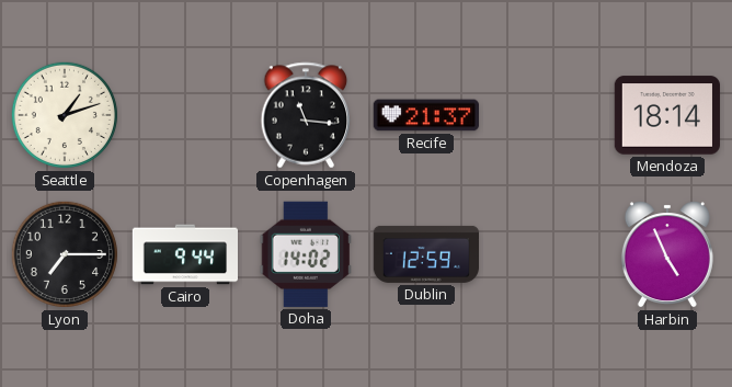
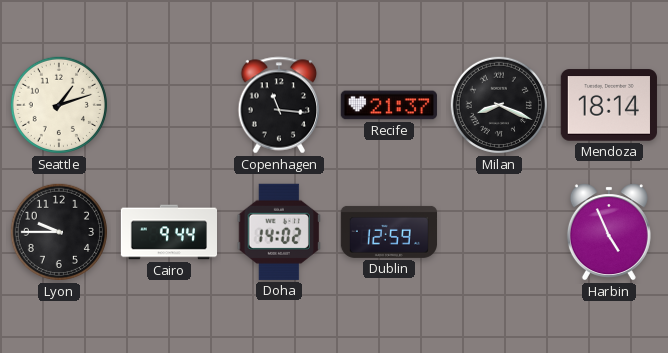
Milan: none -> 8:19
Lyon: 7:15 -> 9:45
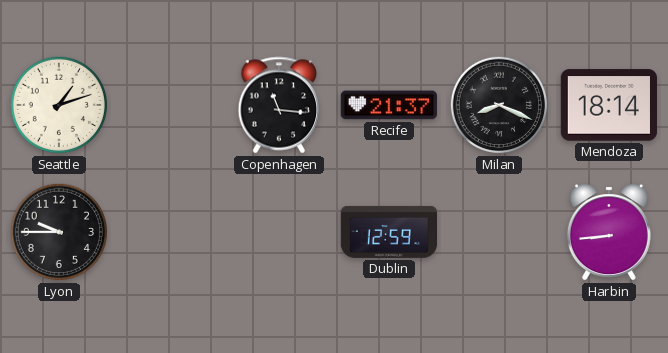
Cairo: 9:44 -> none
Doha: 14:02 -> none
Harbin: 4:56 -> 8:44
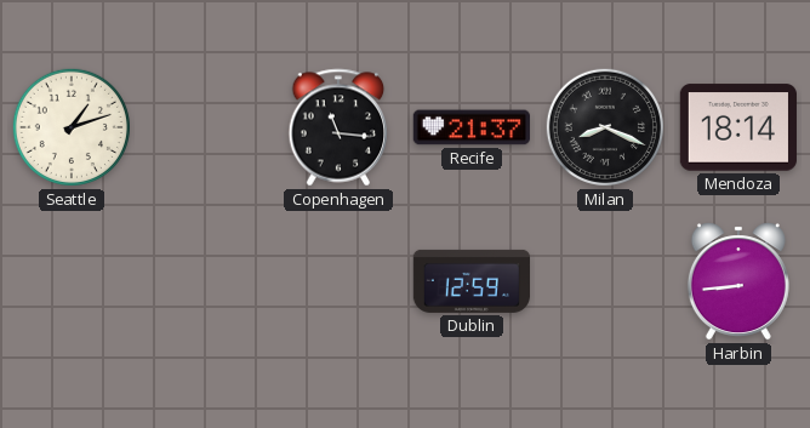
Lyon: 9:45 -> none
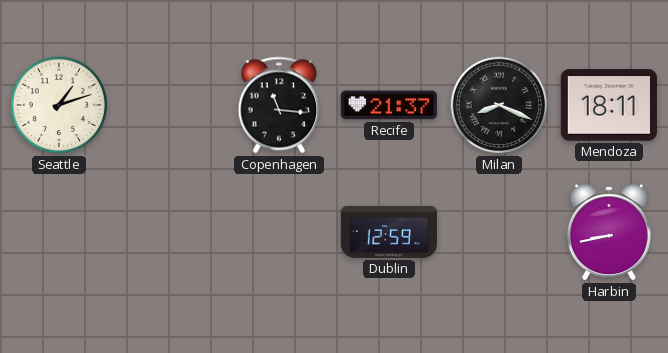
Mendoza: 18:14 -> 18:11
Harbin: 8:44 -> 8:43
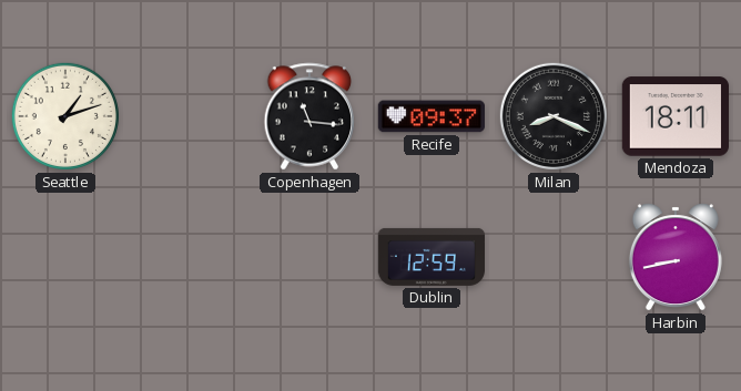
Recife: 21:37 -> 09:37
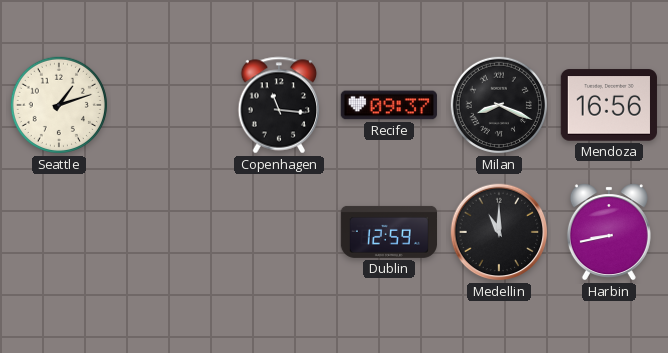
Mendoza: 18:11 -> 16:56
Medellin: none -> 11:00
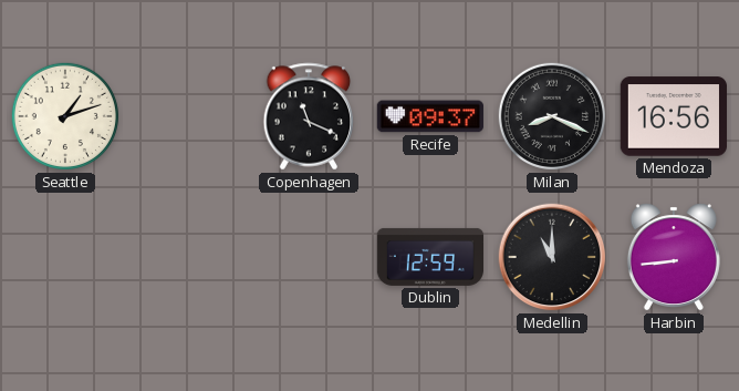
Copenhagen: 11:16 -> 11:19
Harbin: 8:43 -> 8:44
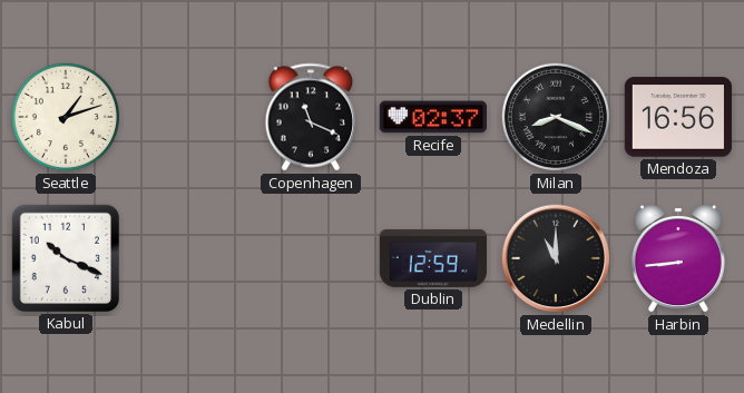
Recife: 09:37 -> 02:37
Kabul: none -> 10:19
